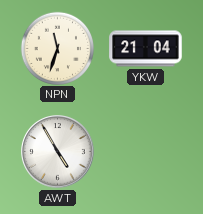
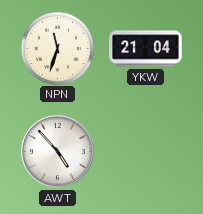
AWT: 4:55 -> 4:53
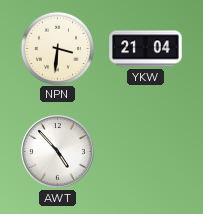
NPN: 11:33 -> 3:31
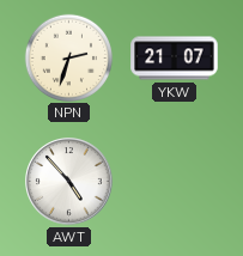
NPN: 3:31 -> 2:33
YKW: 21:04 -> 21:07
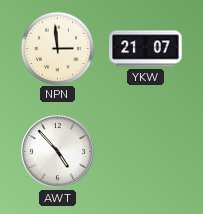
NPN: 2:33 -> 2:59
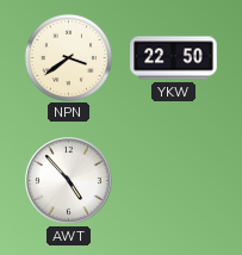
NPN: 2:59 -> 3:39
YKW: 21:07 -> 22:50
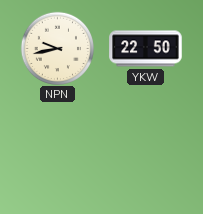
NPN: 3:39 -> 9:43
AWT: 4:53 -> none
